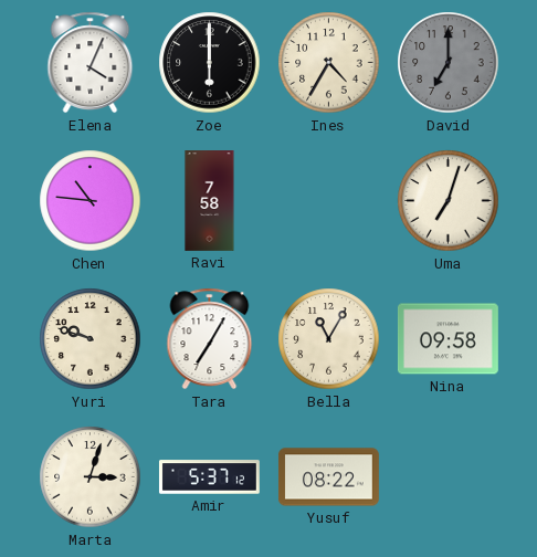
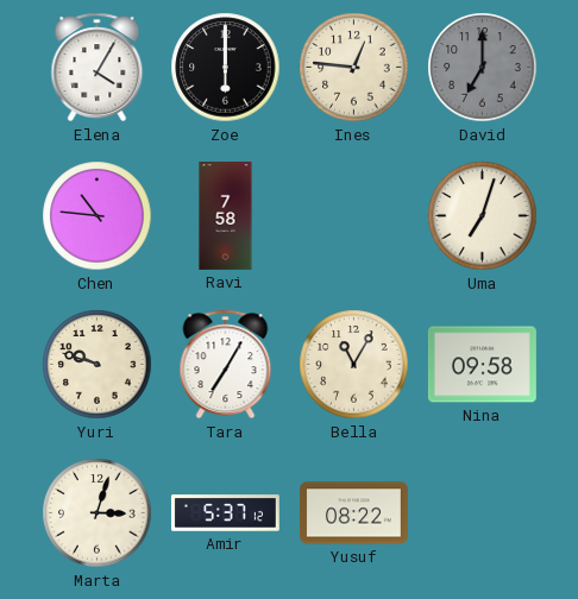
Elena: 4:04 -> 4:05
Ines: 4:35 -> 12:46
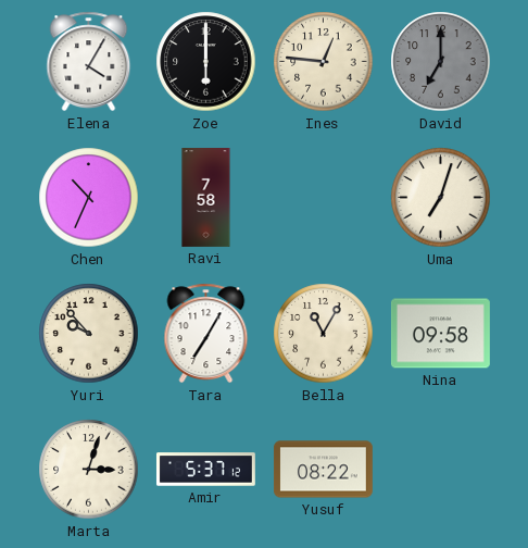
Chen: 10:46 -> 10:34
Yuri: 9:48 -> 9:53
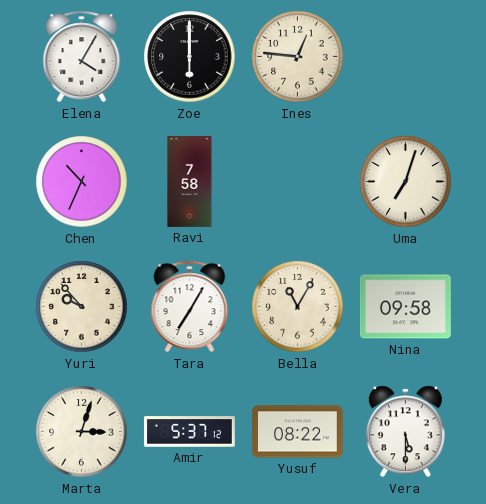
David: 7:00 -> none
Vera: none -> 5:30
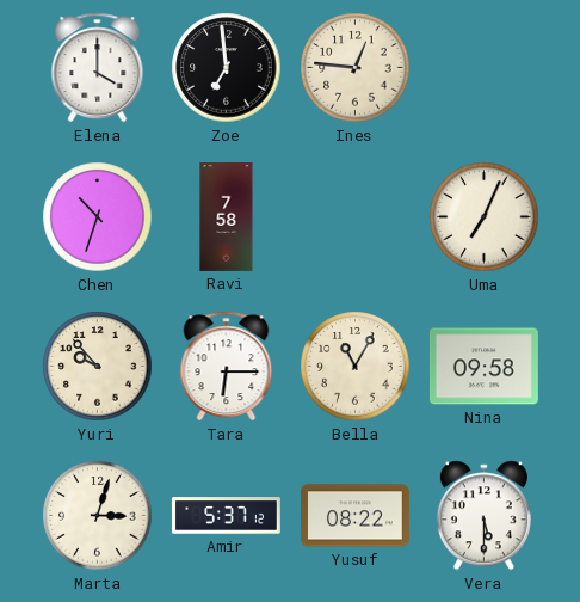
Elena: 4:05 -> 4:00
Zoe: 6:00 -> 6:59
Chen: 10:34 -> 10:33
Uma: 7:03 -> 7:04
Tara: 7:05 -> 6:15
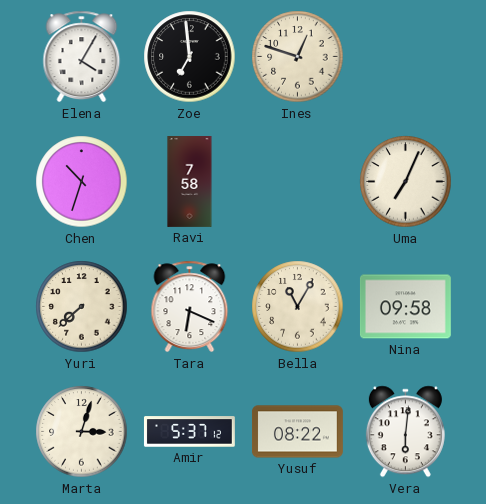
Elena: 4:00 -> 4:05
Ines: 12:46 -> 12:48
Yuri: 9:53 -> 7:38
Tara: 6:15 -> 6:19
Vera: 5:30 -> 6:01
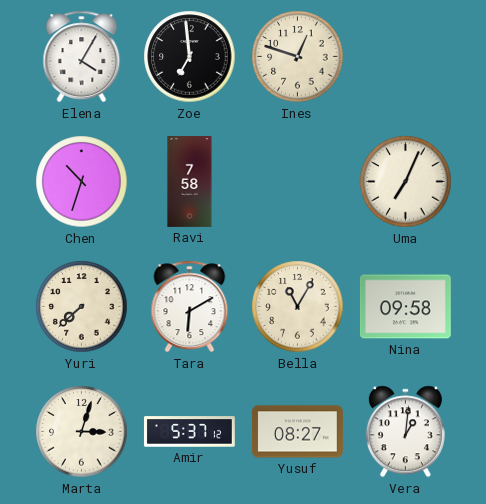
Tara: 6:19 -> 6:10
Yusuf: 08:22 -> 08:27
Vera: 6:01 -> 1:01
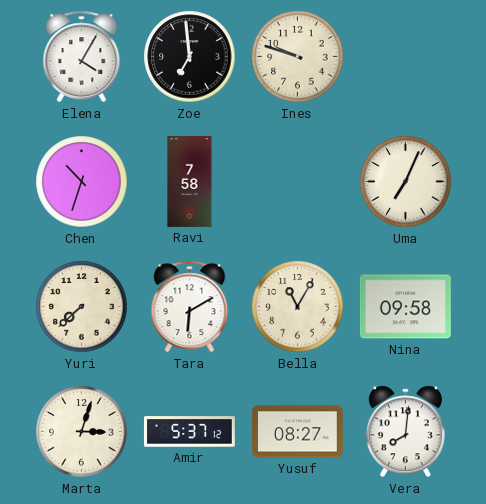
Ines: 12:48 -> 9:48
Vera: 1:01 -> 8:01
